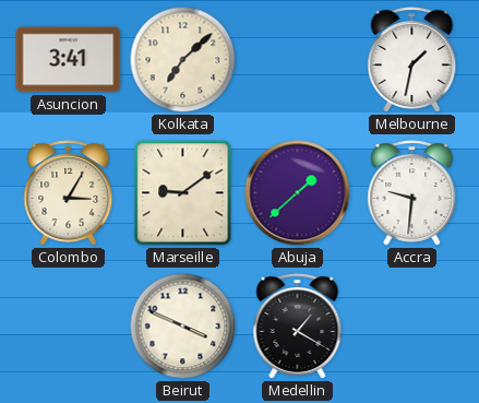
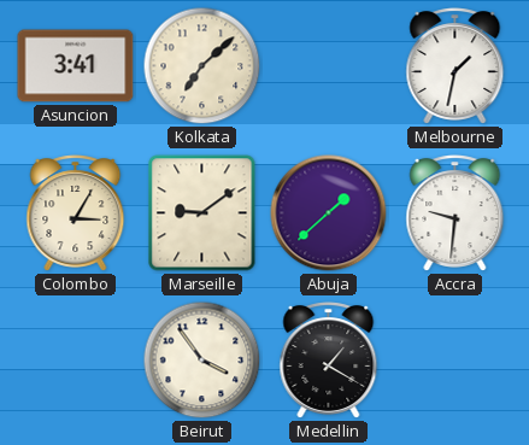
Beirut: 3:49 -> 3:54
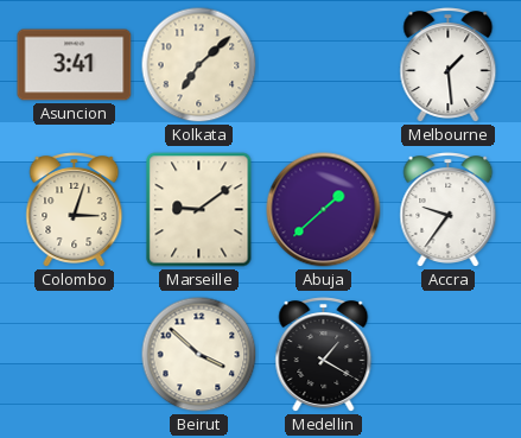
Melbourne: 1:32 -> 1:29
Colombo: 3:05 -> 3:03
Accra: 9:31 -> 9:36
Beirut: 3:54 -> 3:52
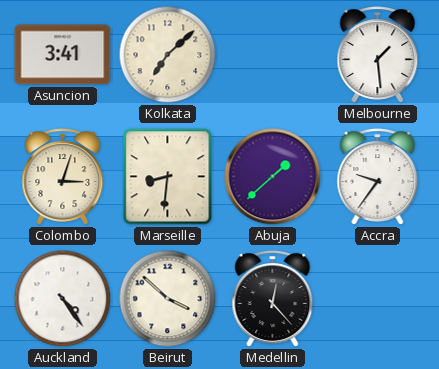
Marseille: 9:09 -> 8:31
Auckland: none -> 4:24
Medellin: 1:20 -> 12:23
